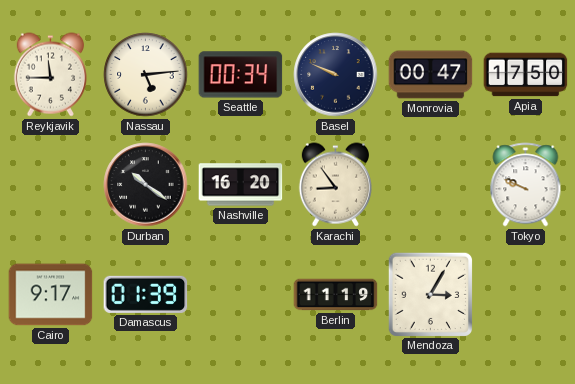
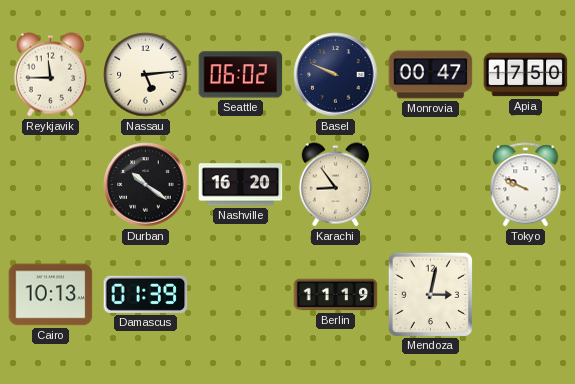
Seattle: 00:34 -> 06:02
Cairo: 9:17 -> 10:13
Mendoza: 3:05 -> 3:02
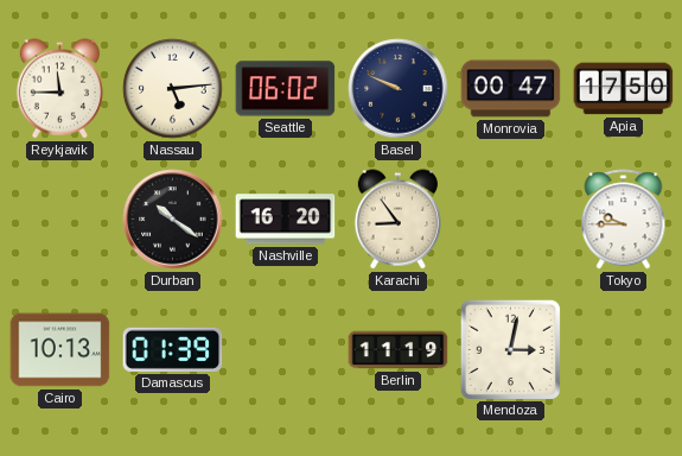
Tokyo: 9:49 -> 9:45
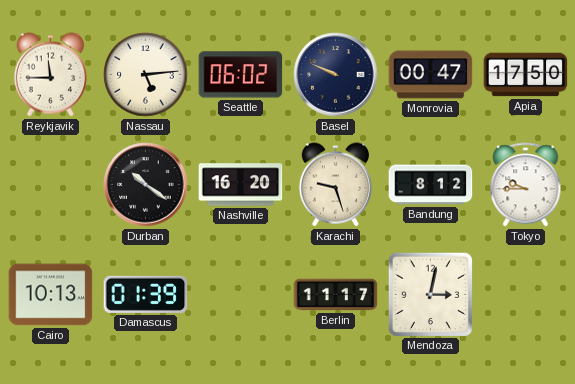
Karachi: 8:54 -> 9:27
Bandung: none -> 8:12
Berlin: 11:19 -> 11:17
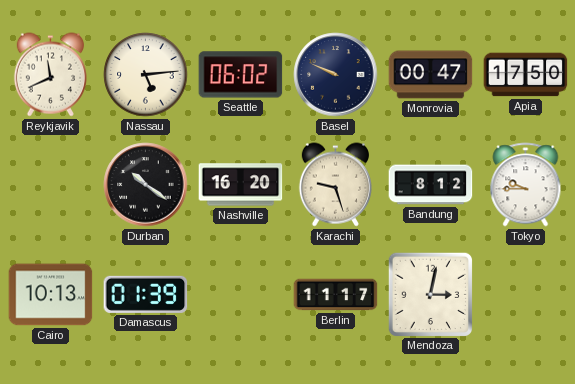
Reykjavik: 11:45 -> 11:41
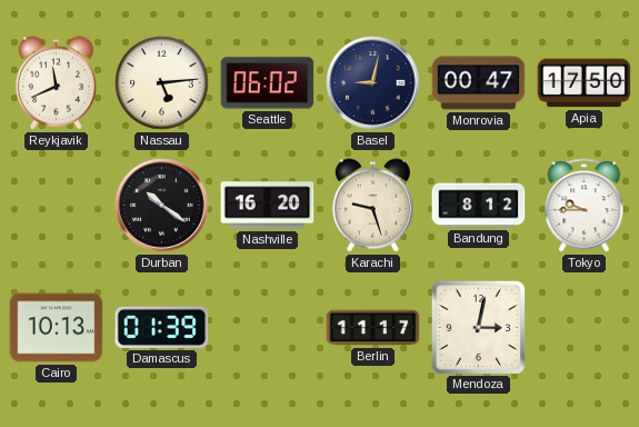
Basel: 9:49 -> 9:02
